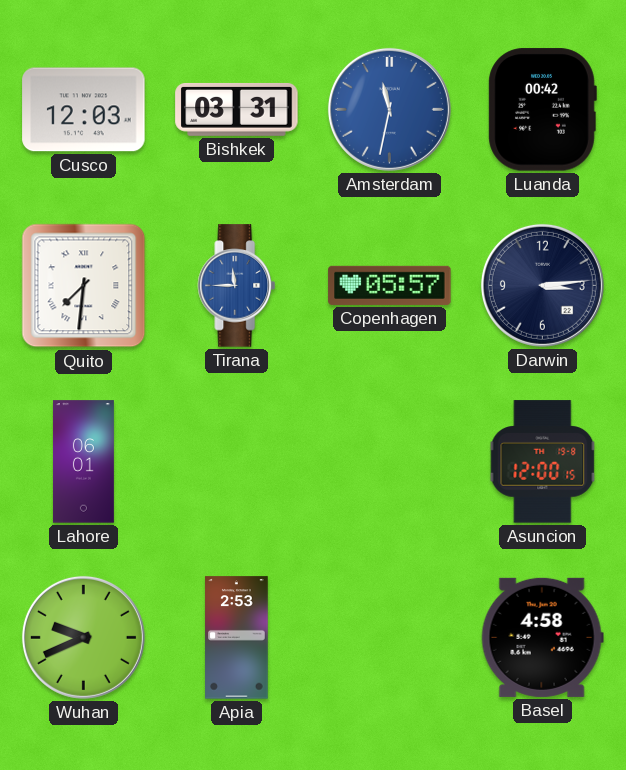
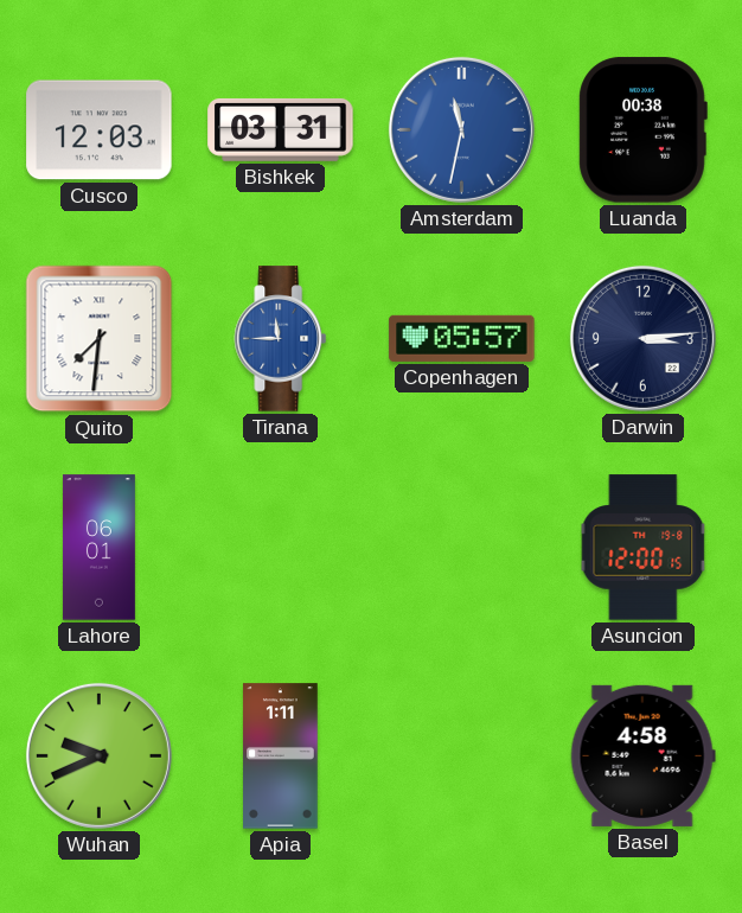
Luanda: 00:42 -> 00:38
Apia: 2:53 -> 1:11
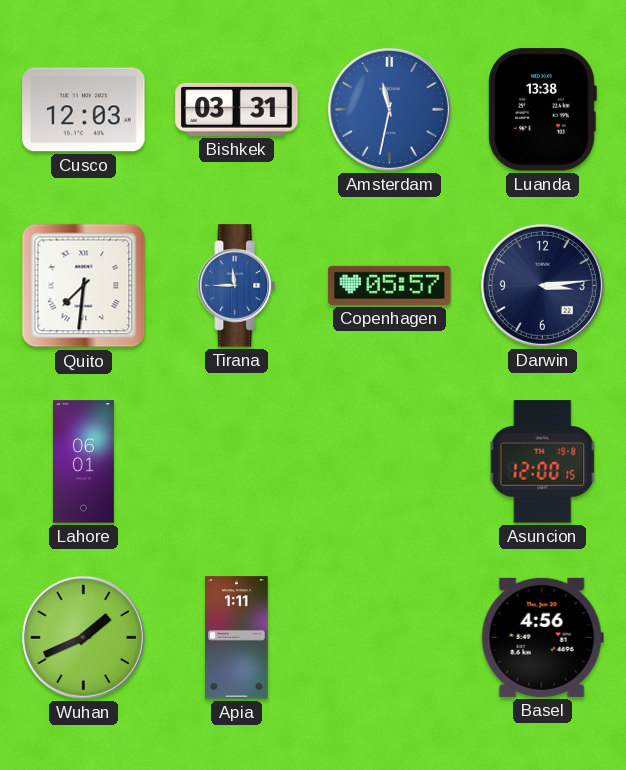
Luanda: 00:38 -> 13:38
Wuhan: 9:41 -> 1:41
Basel: 4:58 -> 4:56
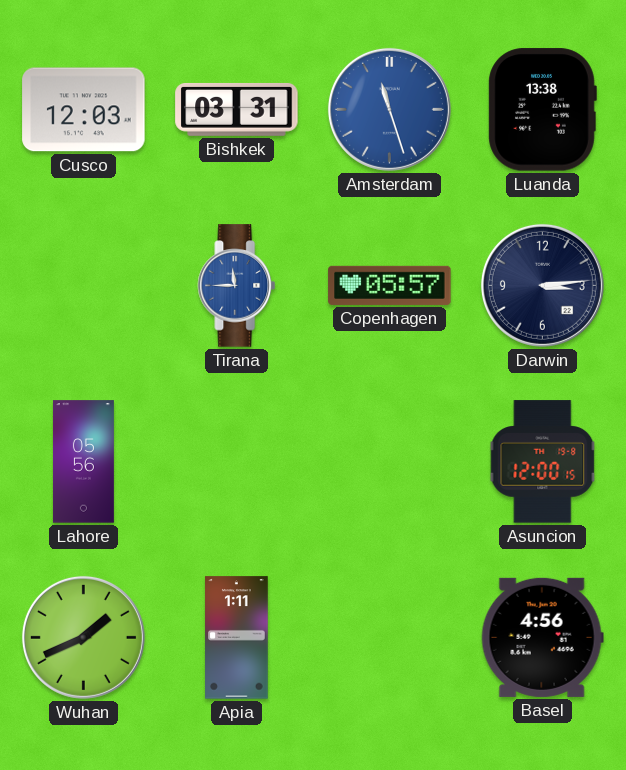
Amsterdam: 11:32 -> 11:27
Quito: 7:31 -> none
Lahore: 06:01 -> 05:56
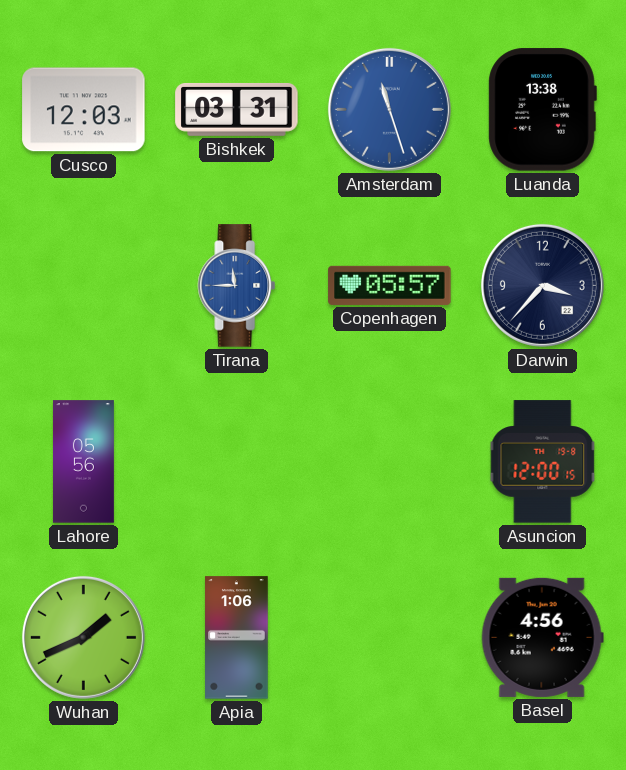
Darwin: 3:14 -> 3:37
Apia: 1:11 -> 1:06
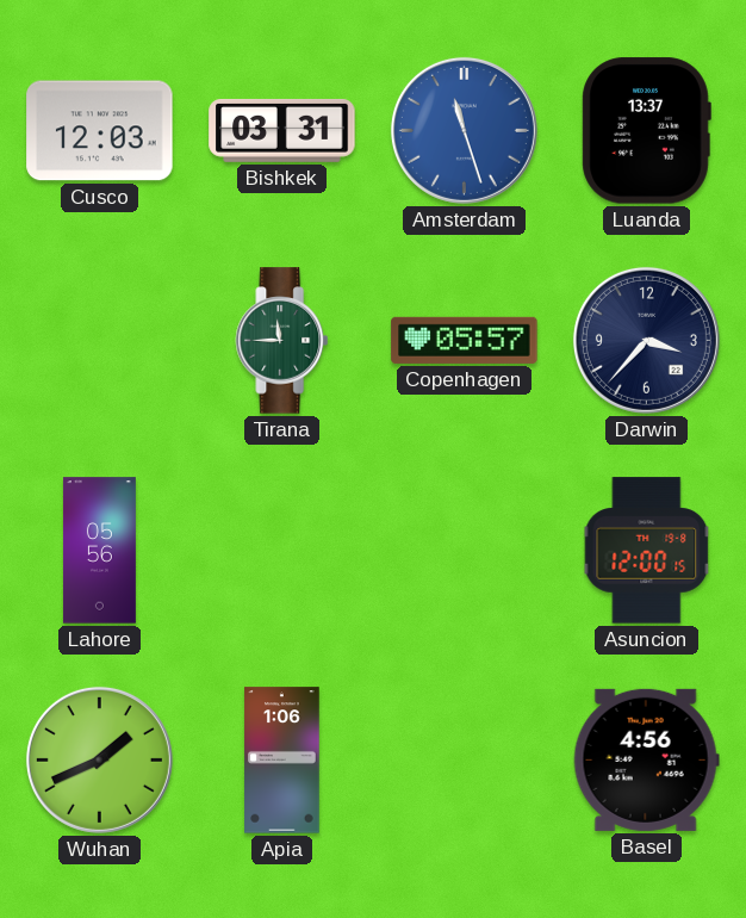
Luanda: 13:38 -> 13:37
Tirana dial: blue -> green
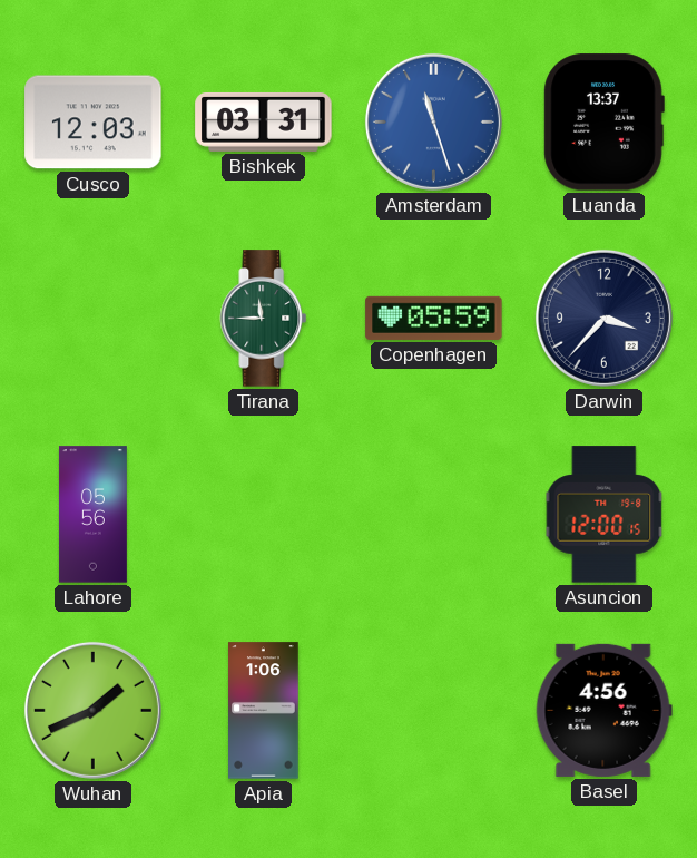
Copenhagen: 05:57 -> 05:59
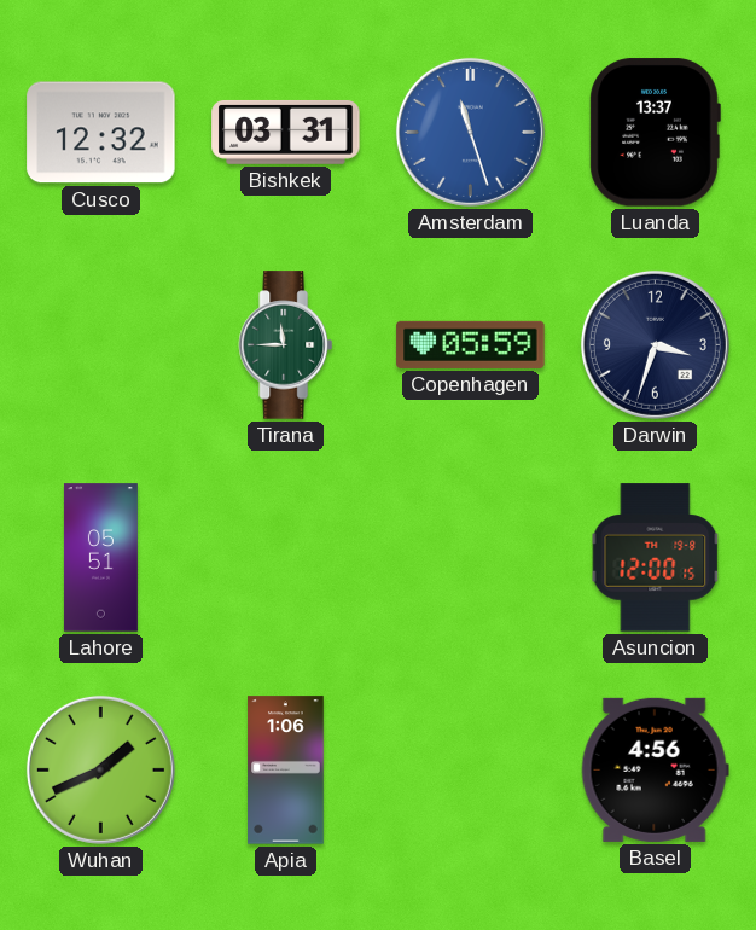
Cusco: 12:03 -> 12:32
Darwin: 3:37 -> 3:33
Lahore: 05:56 -> 05:51
